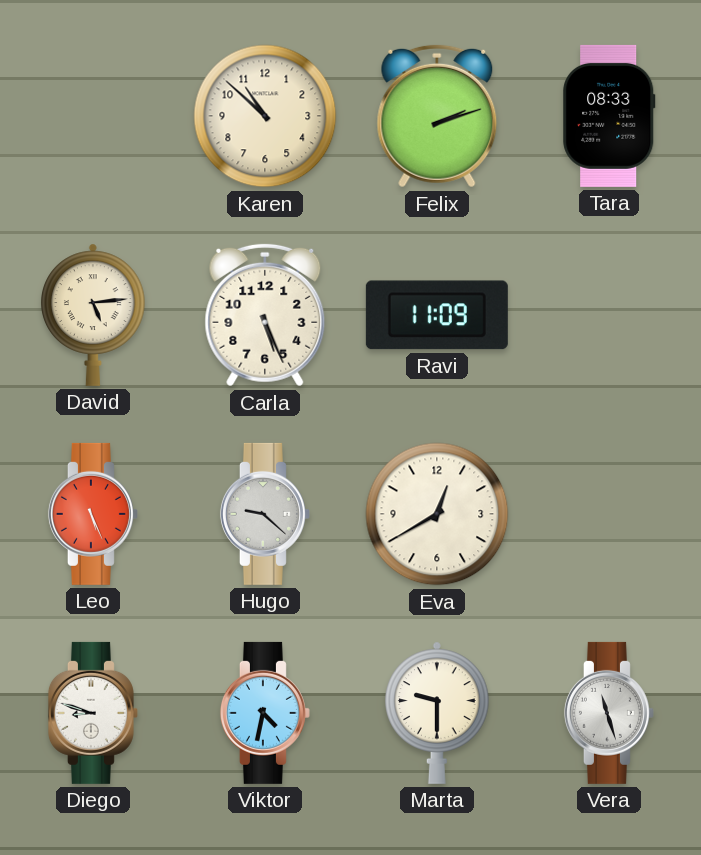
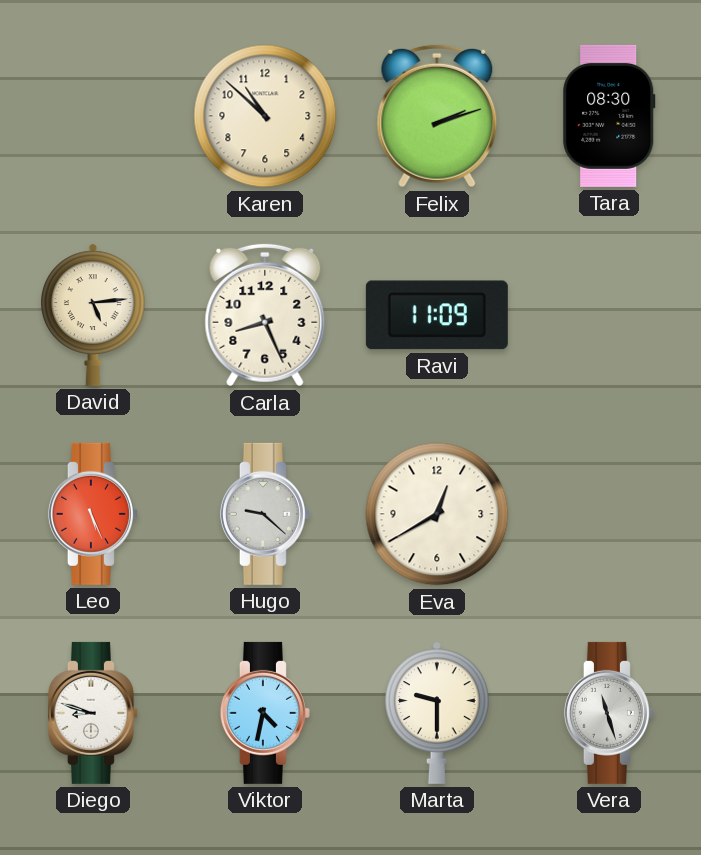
Tara: 08:33 -> 08:30
Carla: 5:26 -> 8:26
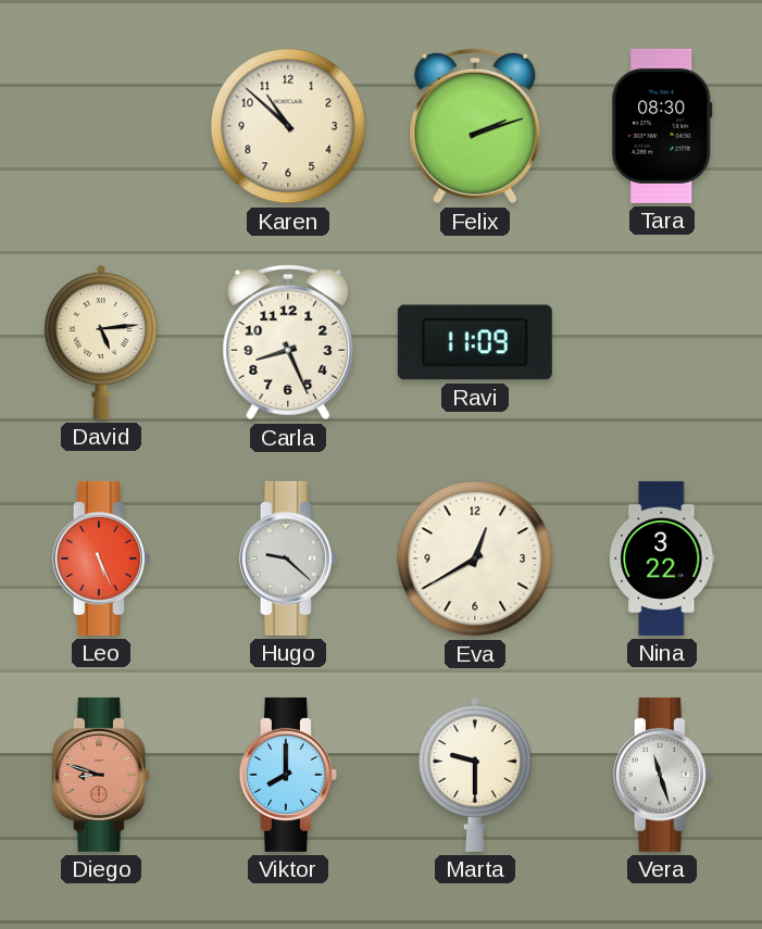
Nina: none -> 3:22
Diego dial: white -> salmon
Viktor: 4:32 -> 8:00
